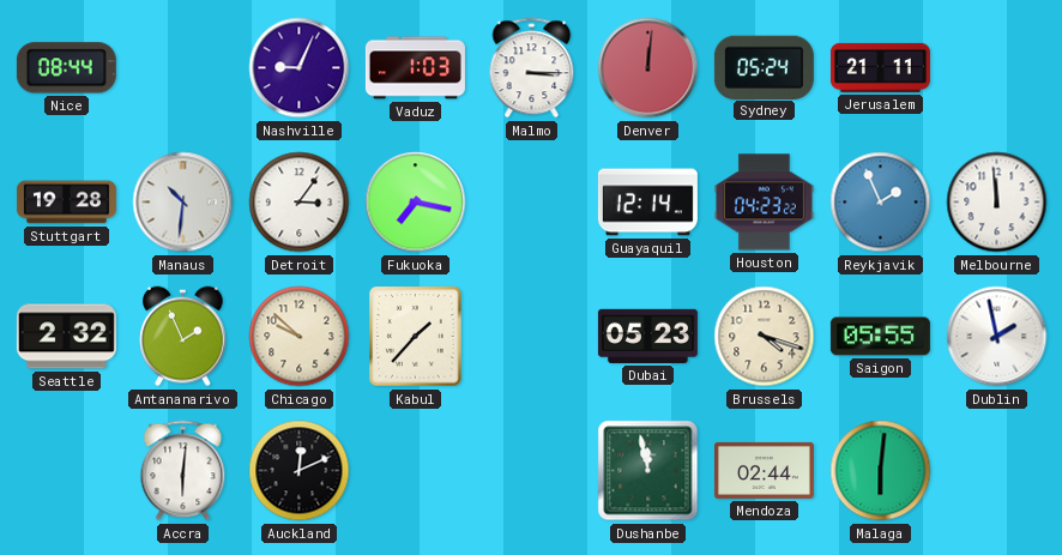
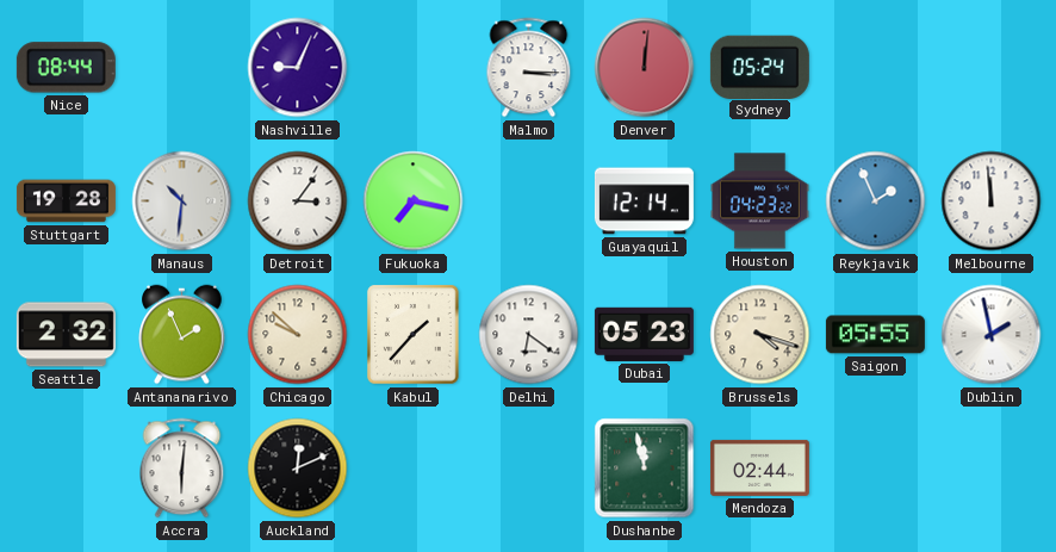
Vaduz: 1:03 -> none
Jerusalem: 21:11 -> none
Delhi: none -> 6:21
Malaga: 6:01 -> none
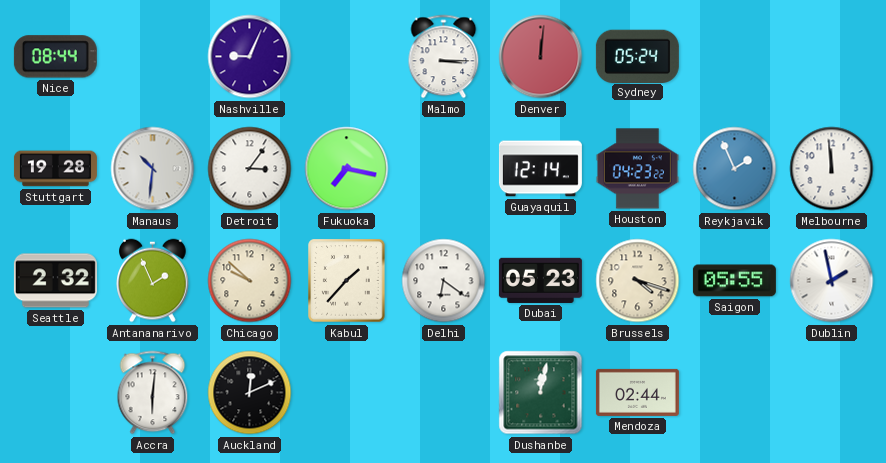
Dushanbe: 11:58 -> 12:02
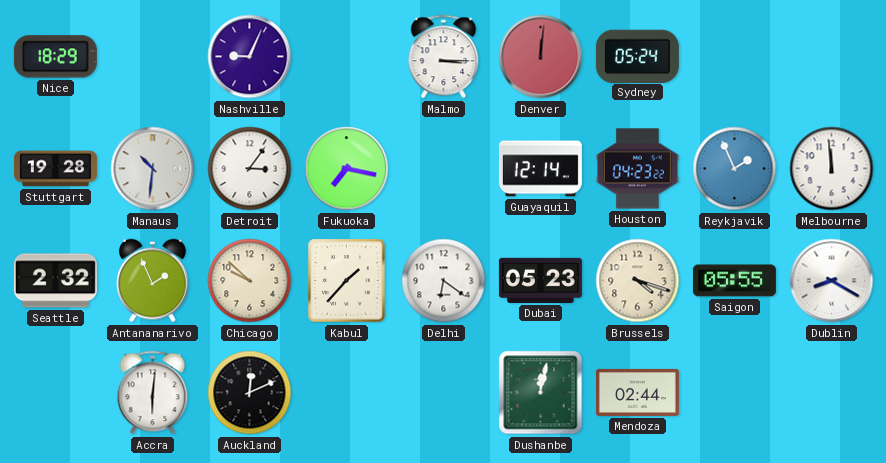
Nice: 08:44 -> 18:29
Dublin: 1:58 -> 8:20
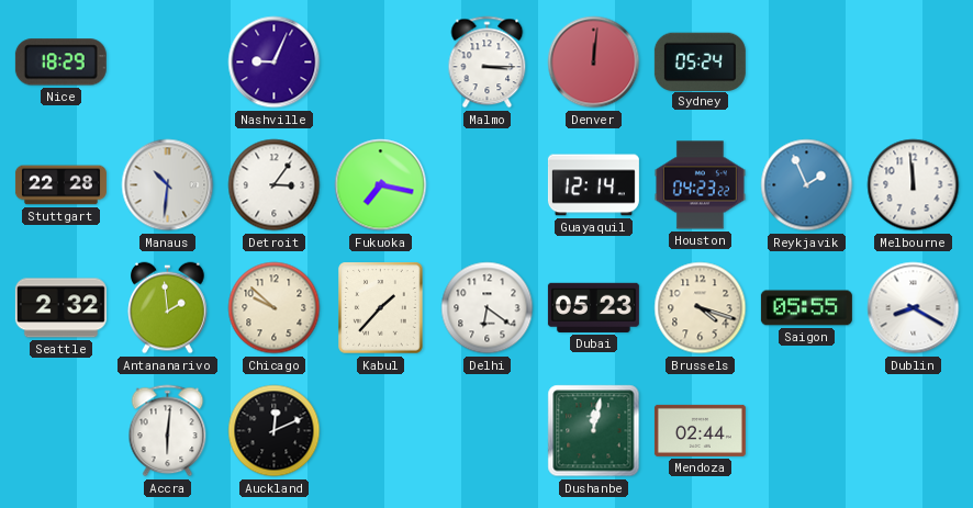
Stuttgart: 19:28 -> 22:28
Antananarivo: 1:56 -> 1:59
